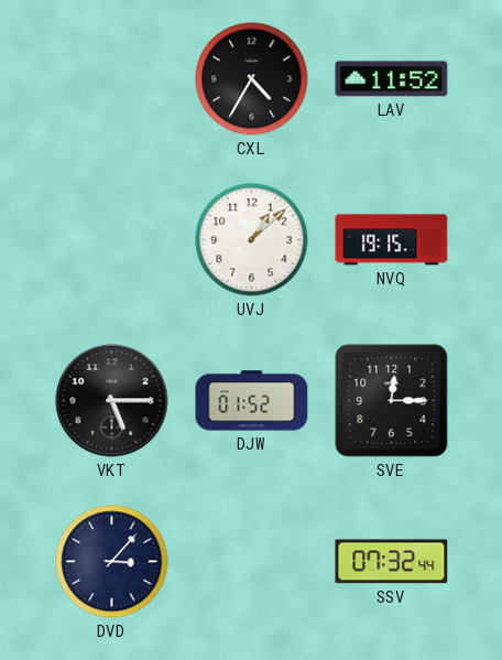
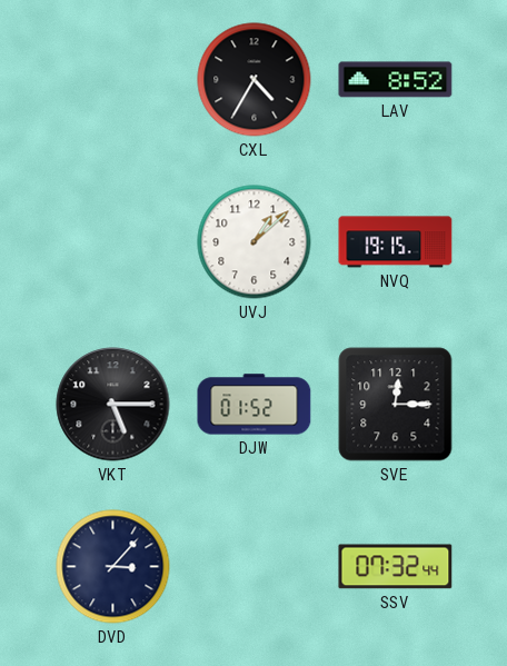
LAV: 11:52 -> 8:52
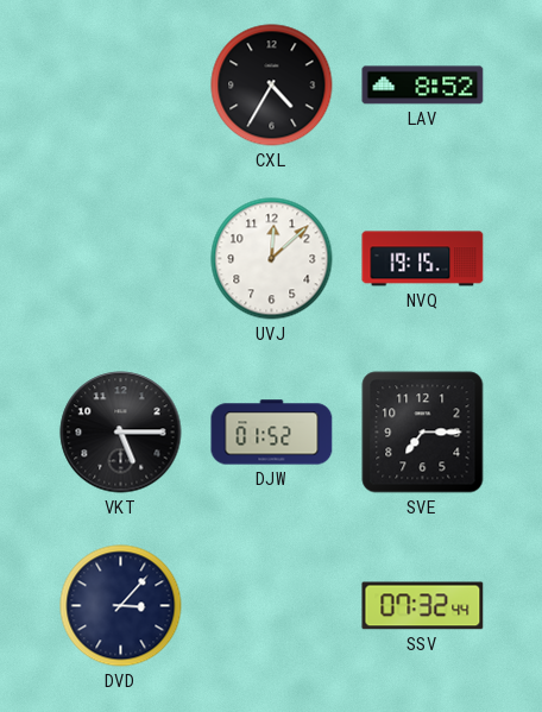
UVJ: 1:08 -> 12:08
SVE: 12:15 -> 7:15
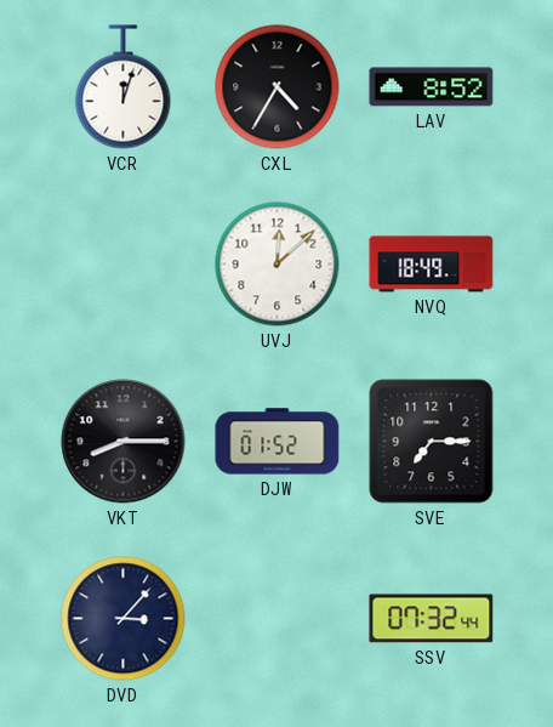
VCR: none -> 12:03
NVQ: 19:15 -> 18:49
VKT: 5:15 -> 8:15
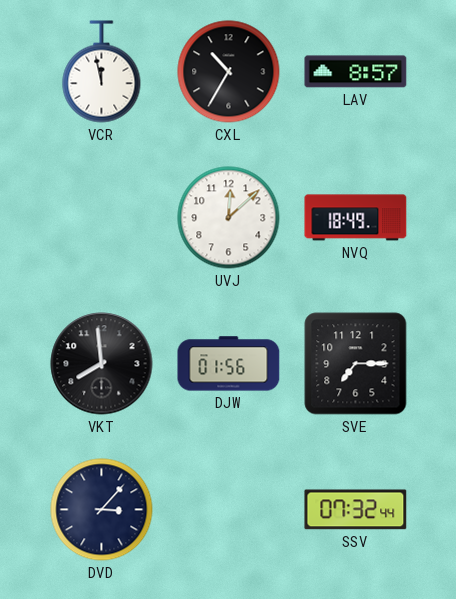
VCR: 12:03 -> 11:58
CXL: 4:35 -> 10:35
LAV: 8:52 -> 8:57
VKT: 8:15 -> 7:59
DJW: 01:52 -> 01:56
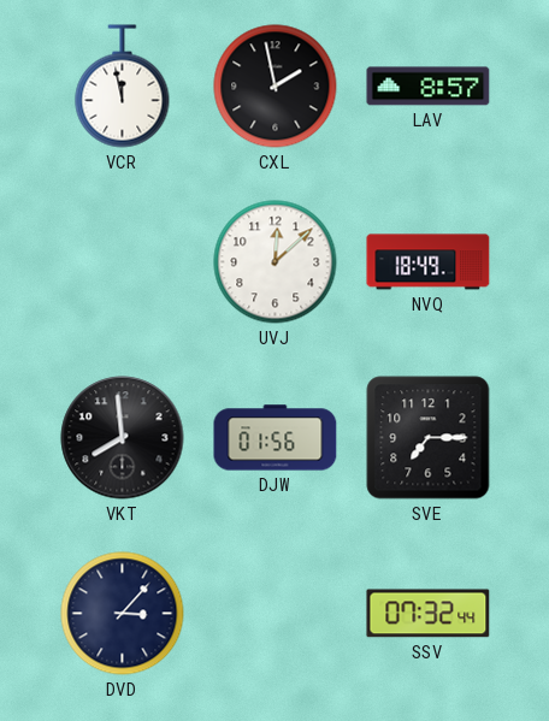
CXL: 10:35 -> 1:58
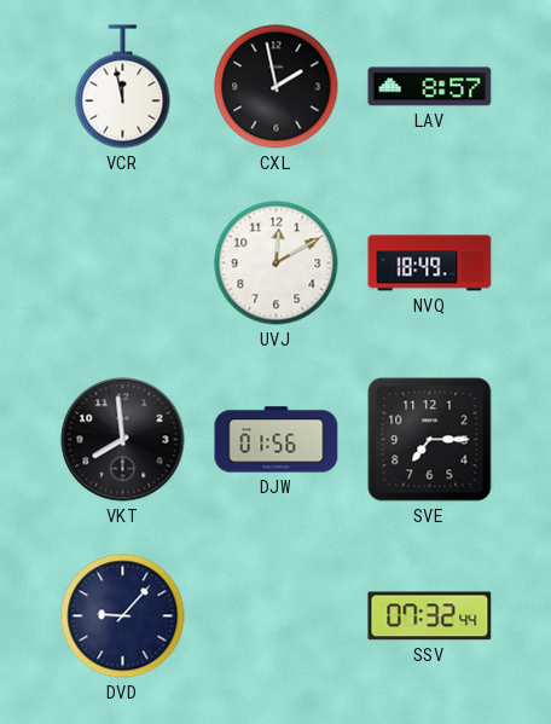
UVJ: 12:08 -> 12:10
DVD: 3:07 -> 9:07
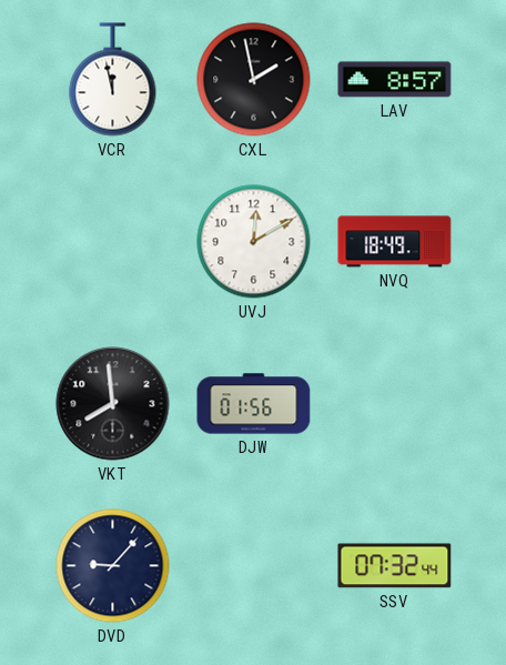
SVE: 7:15 -> none
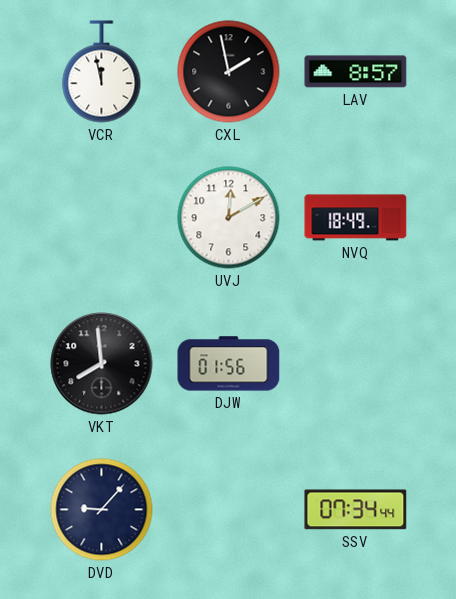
SSV: 07:32 -> 07:34
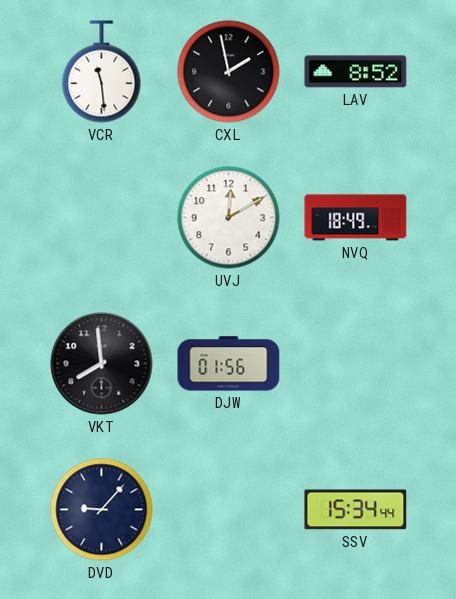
VCR: 11:58 -> 11:29
LAV: 8:57 -> 8:52
SSV: 07:34 -> 15:34
